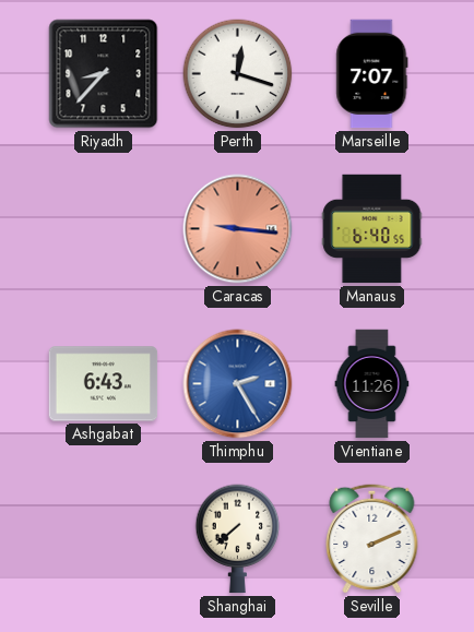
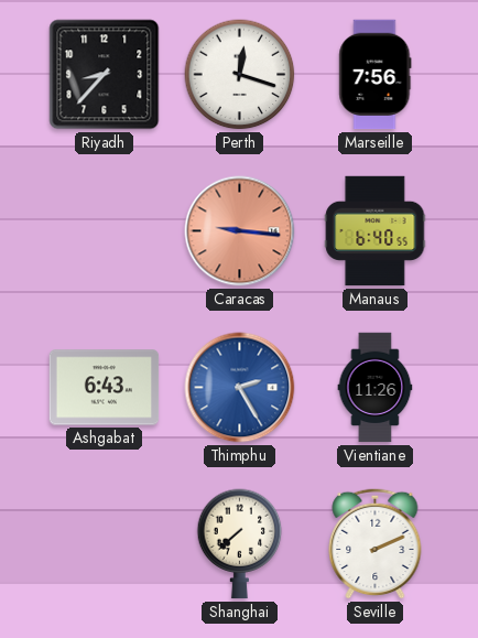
Marseille: 7:07 -> 7:56
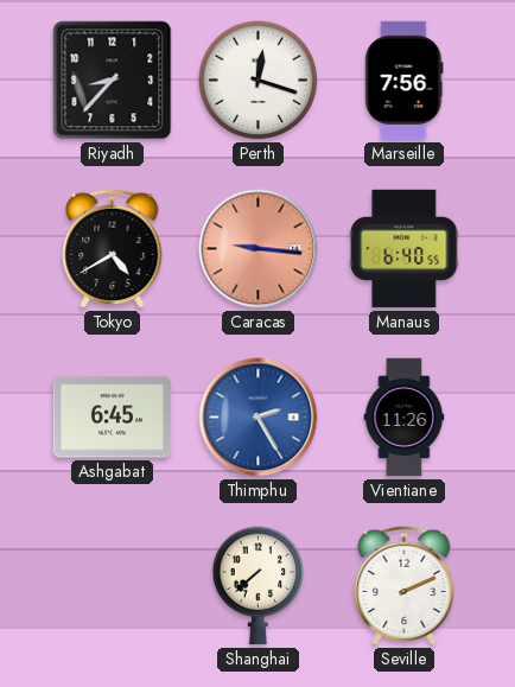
Tokyo: none -> 4:40
Ashgabat: 6:43 -> 6:45
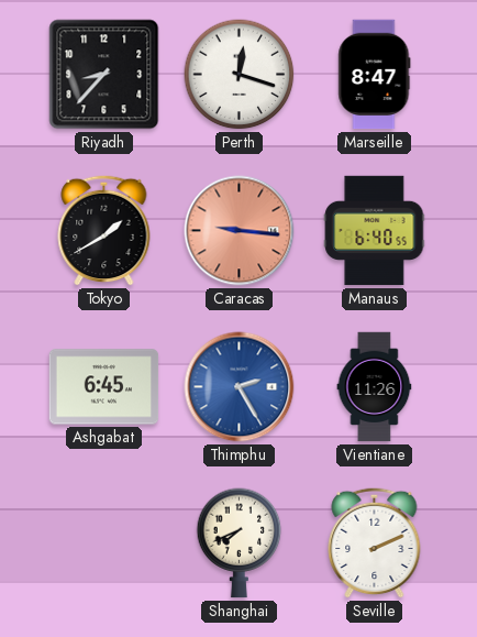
Marseille: 7:56 -> 8:47
Tokyo: 4:40 -> 1:40
Shanghai: 7:38 -> 7:41
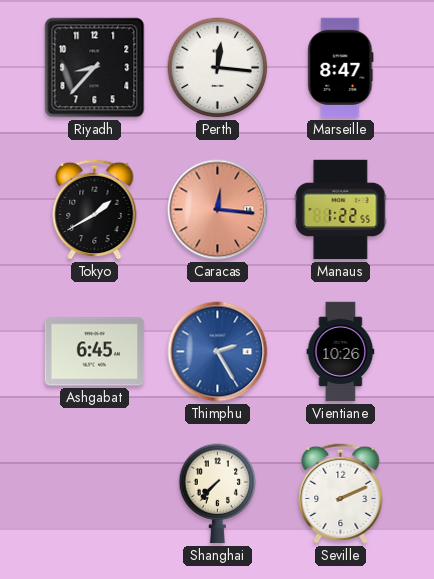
Perth: 12:18 -> 12:16
Caracas: 9:16 -> 12:16
Manaus: 6:40 -> 1:22
Vientiane: 11:26 -> 10:26
Shanghai: 7:41 -> 7:37
